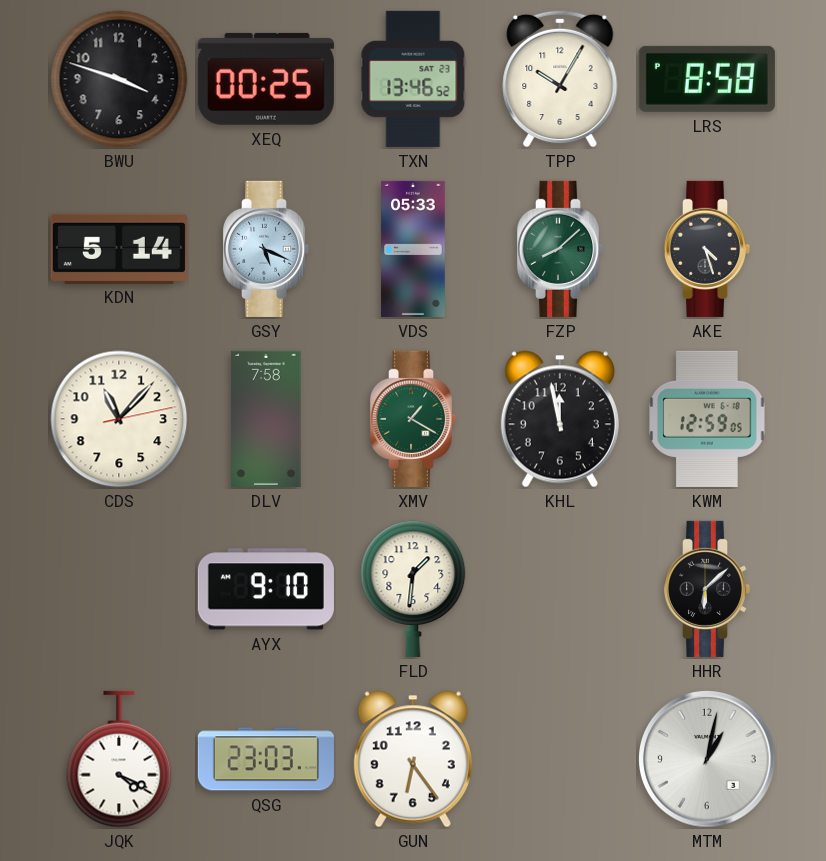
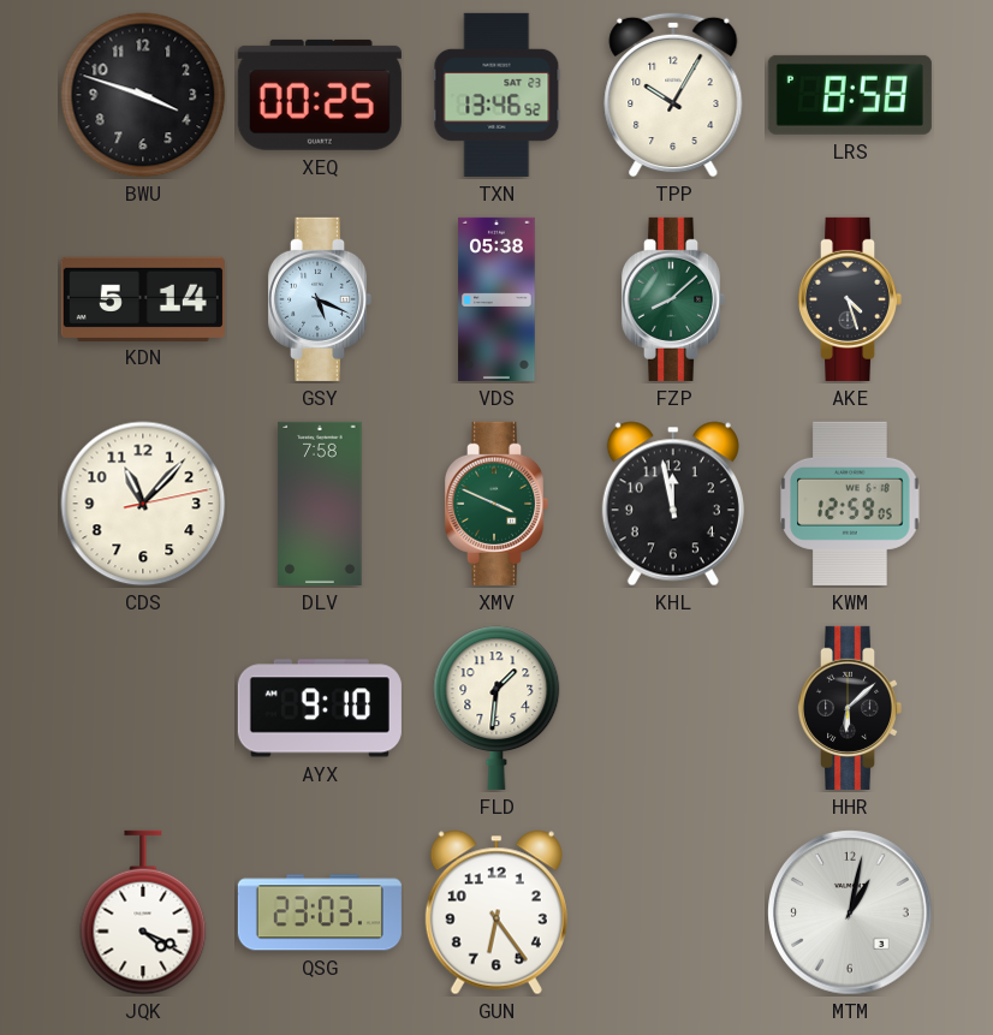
VDS: 05:33 -> 05:38
XMV: 1:20 -> 3:49
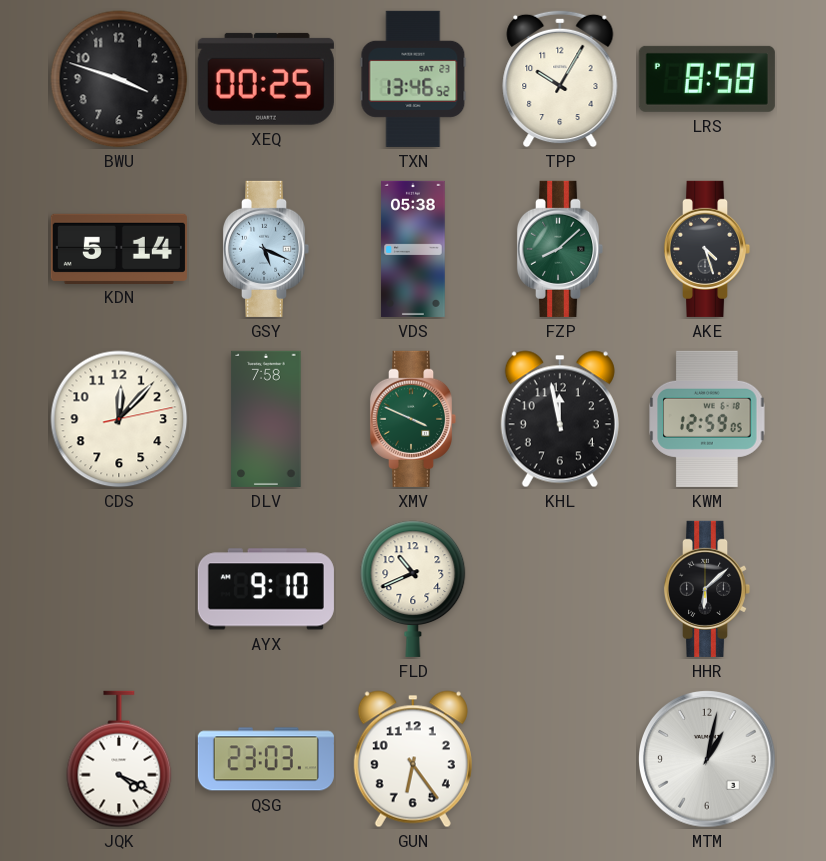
CDS: 11:07 -> 12:07
FLD: 1:31 -> 10:41
